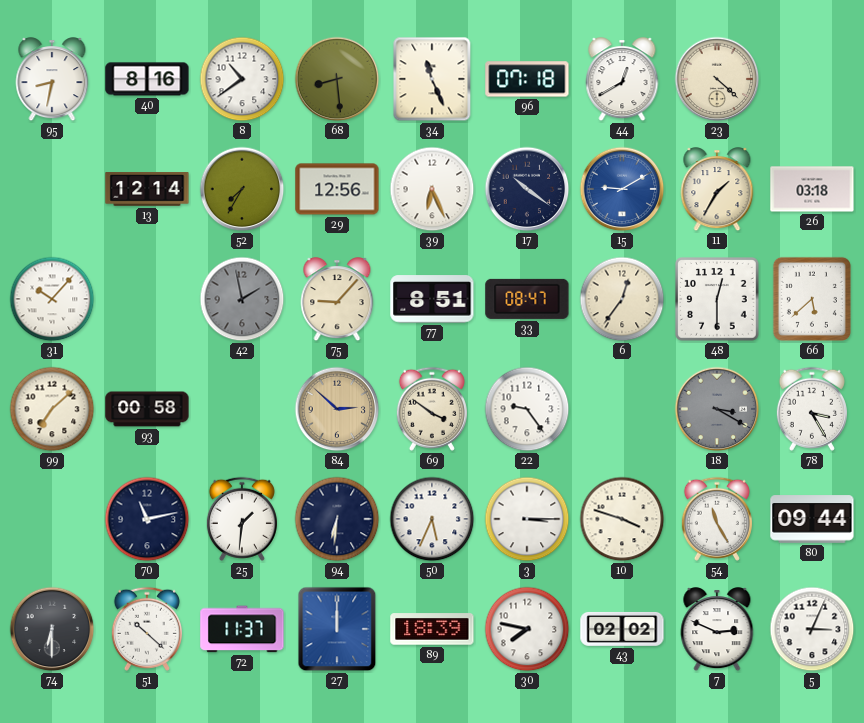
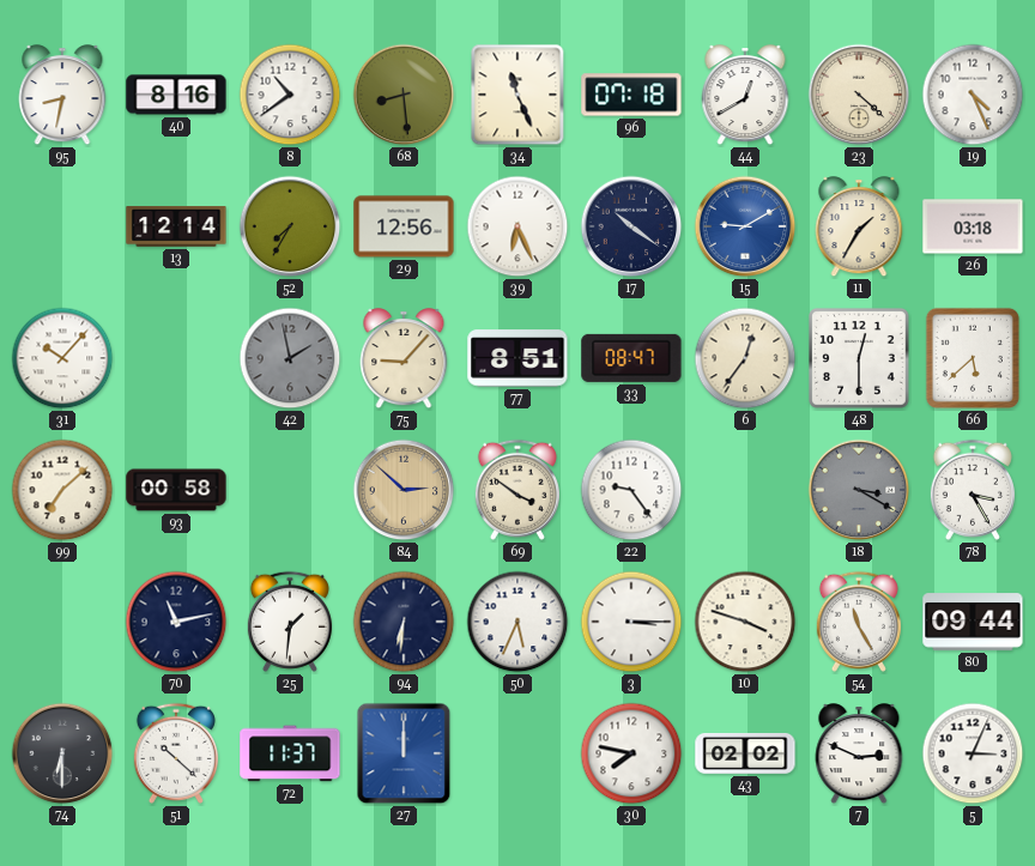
19: none -> 4:26
89: 18:39 -> none
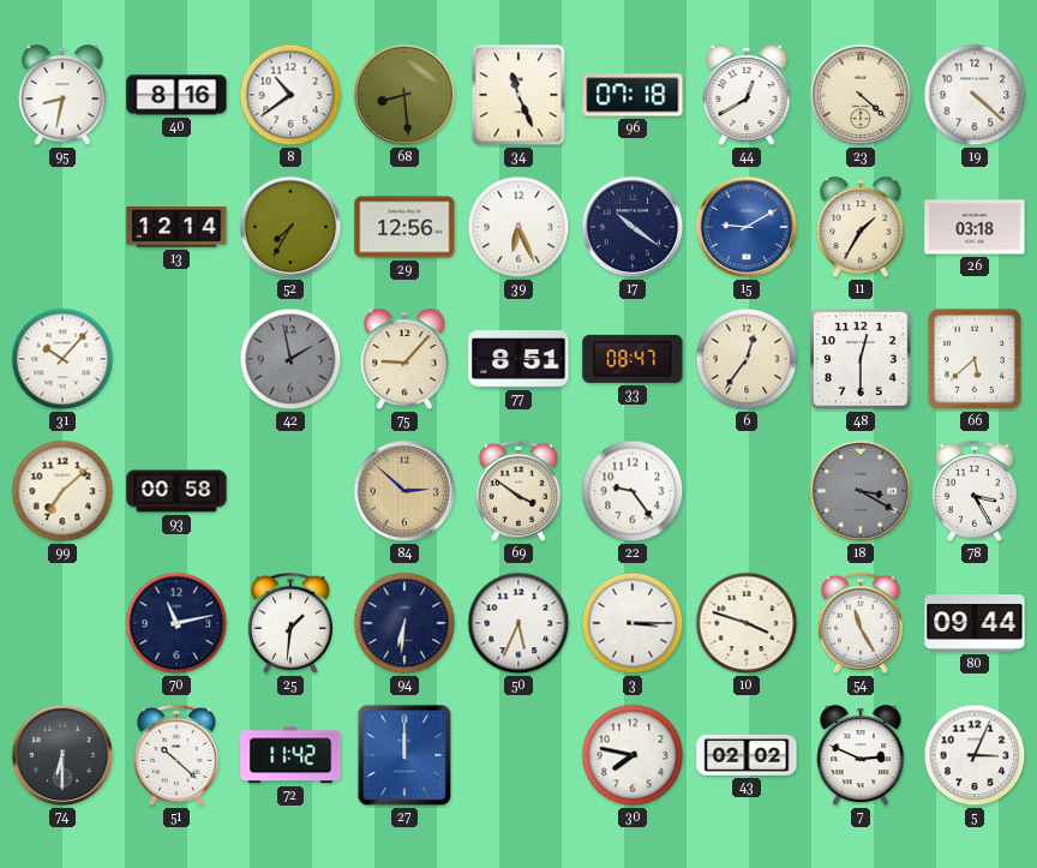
19: 4:26 -> 4:22
72: 11:37 -> 11:42
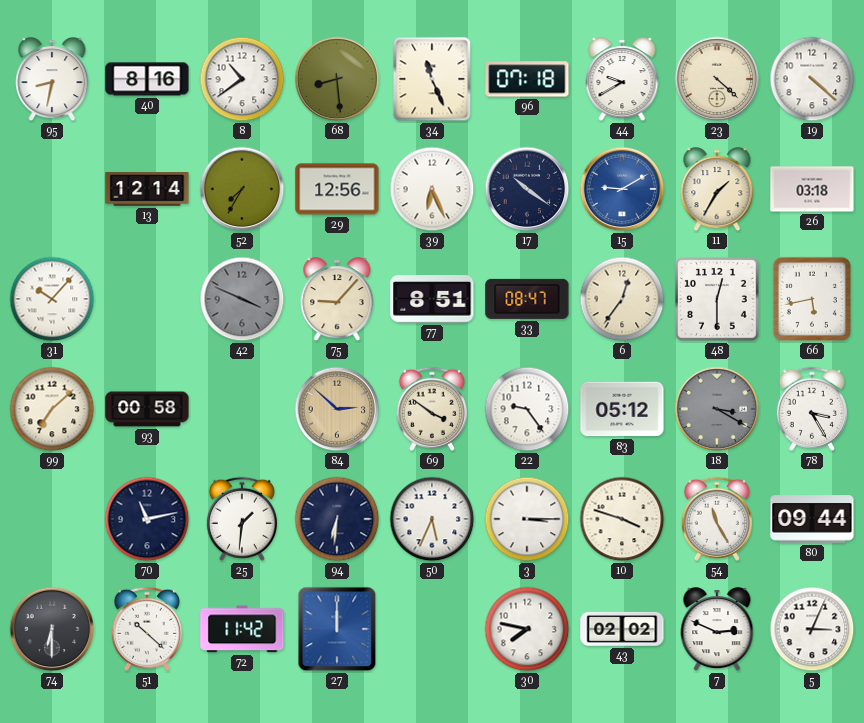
44: 12:40 -> 9:40
42: 1:58 -> 3:49
66: 5:38 -> 5:43
83: none -> 05:12
